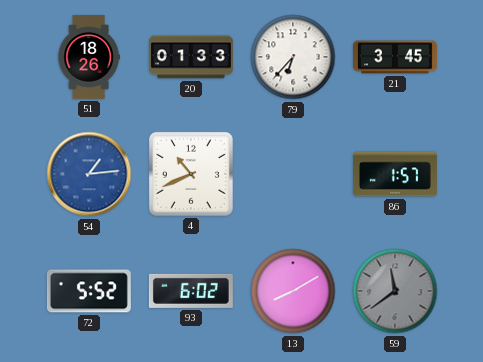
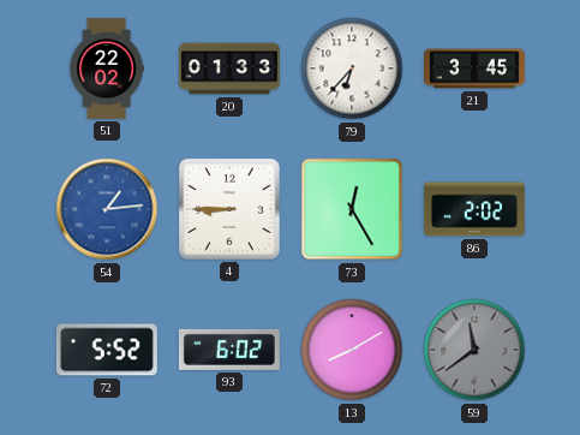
51: 18:26 -> 22:02
4: 10:41 -> 8:45
73: none -> 12:25
86: 1:57 -> 2:02
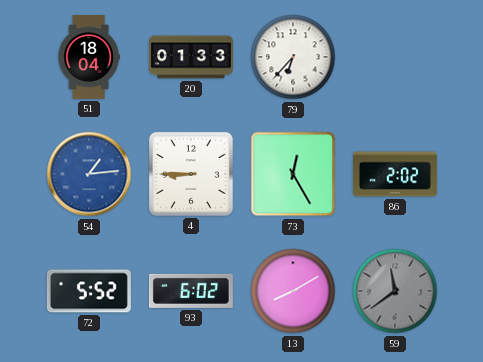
51: 22:02 -> 18:04
21: 3:45 -> none
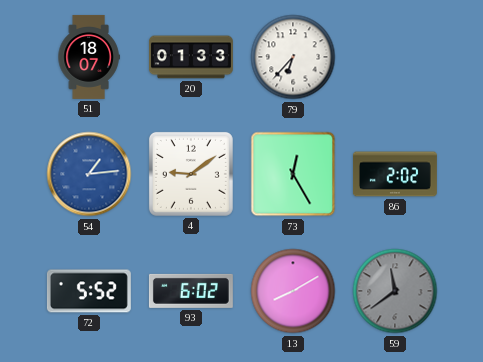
51: 18:04 -> 18:07
4: 8:45 -> 9:09
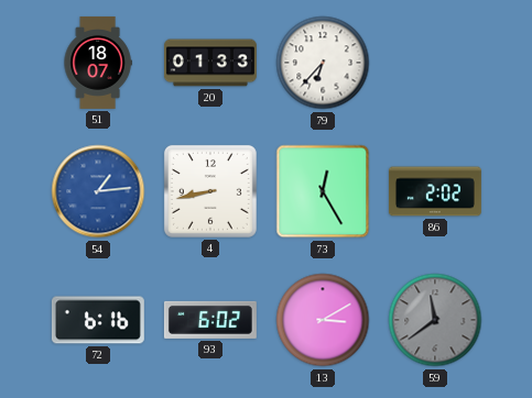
4: 9:09 -> 8:43
72: 5:52 -> 6:16
13: 8:10 -> 3:10
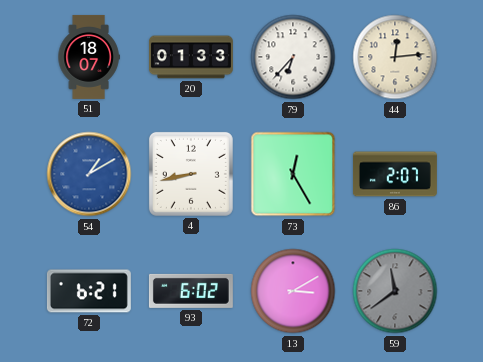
44: none -> 12:14
54: 1:14 -> 1:10
86: 2:02 -> 2:07
72: 6:16 -> 6:21
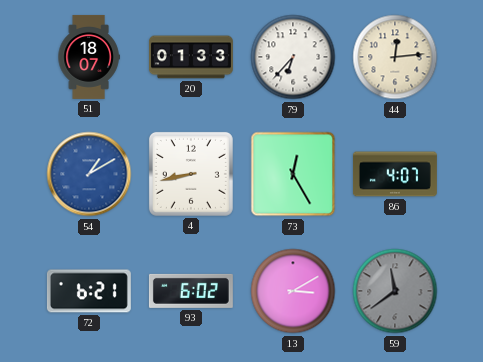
86: 2:07 -> 4:07
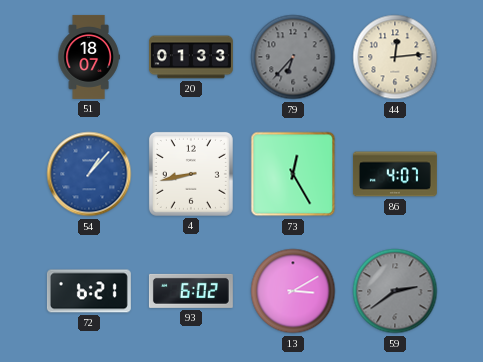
79 dial: white -> grey
54: 1:10 -> 1:07
59: 11:39 -> 2:39
